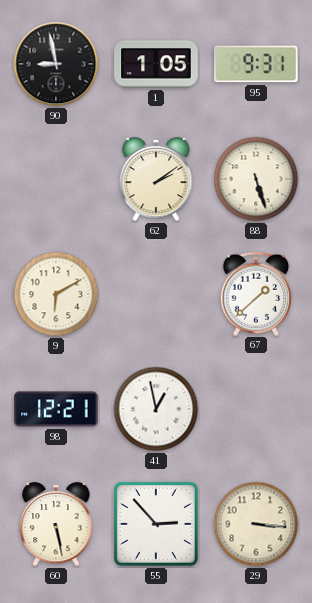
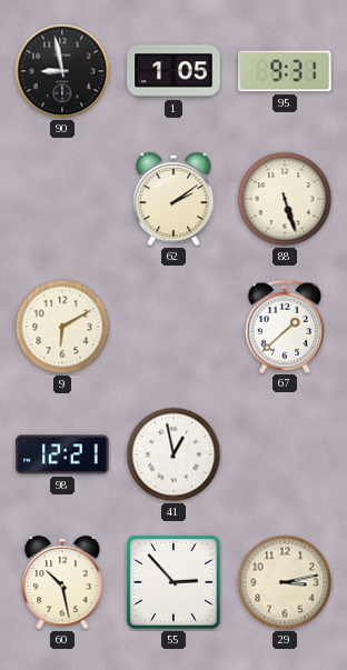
60: 5:28 -> 10:28
29: 3:16 -> 3:13
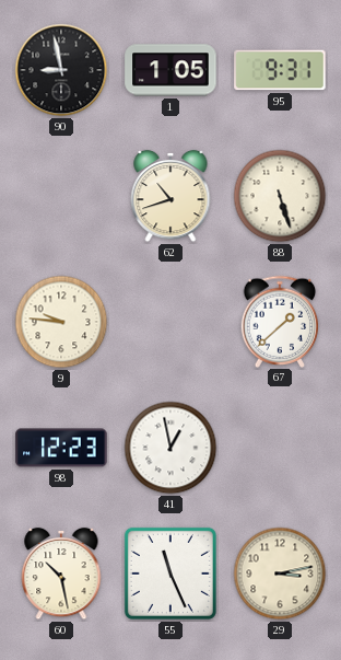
62: 2:09 -> 10:42
9: 6:10 -> 9:46
98: 12:21 -> 12:23
55: 2:53 -> 11:26
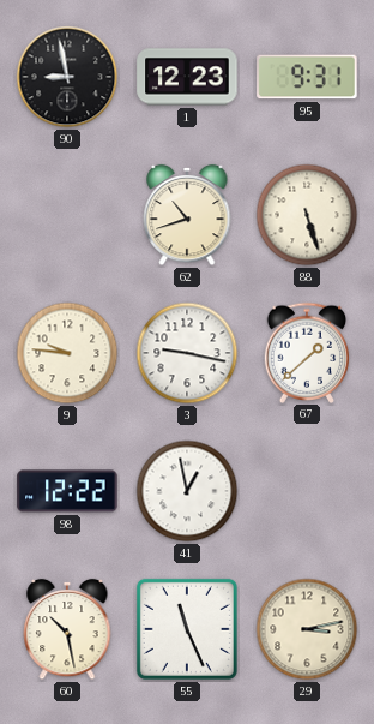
1: 1:05 -> 12:23
3: none -> 9:17
98: 12:23 -> 12:22
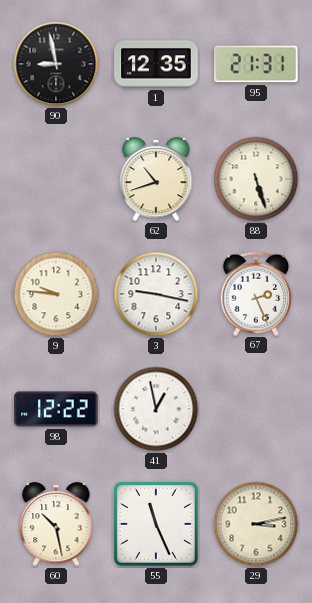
1: 12:23 -> 12:35
95: 9:31 -> 21:31
67: 1:38 -> 2:26
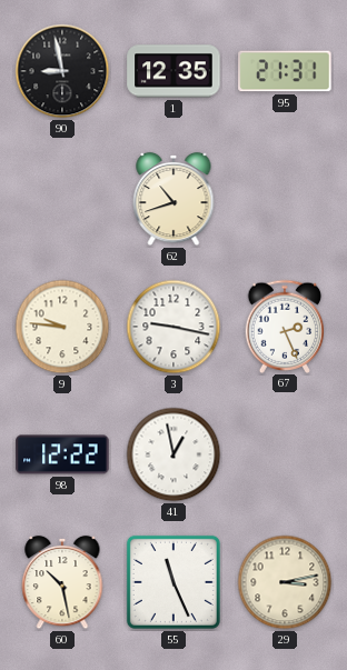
88: 5:27 -> none
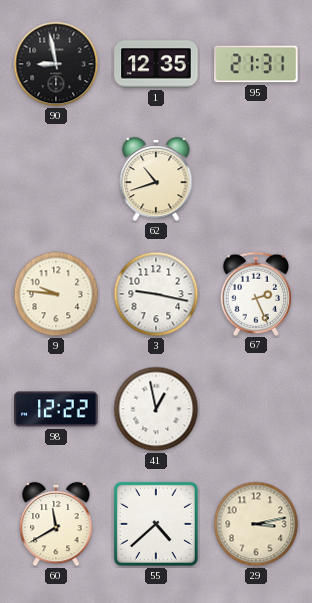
60: 10:28 -> 11:40
55: 11:26 -> 4:38
